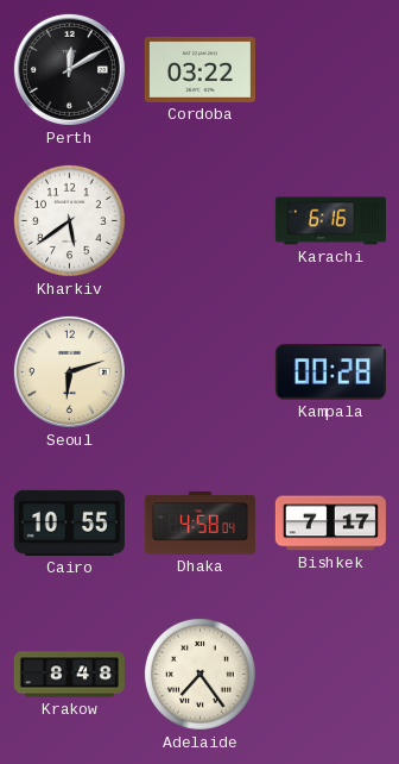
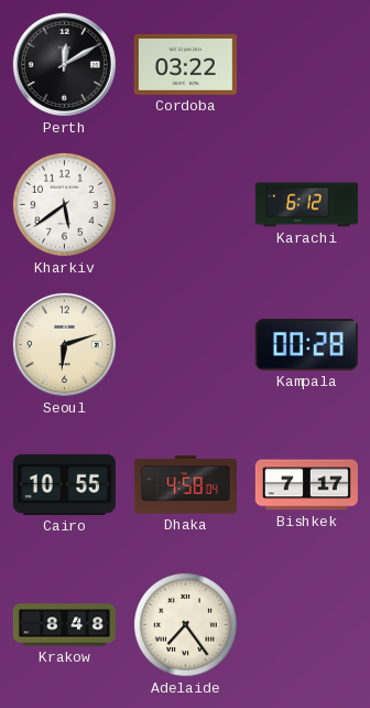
Karachi: 6:16 -> 6:12
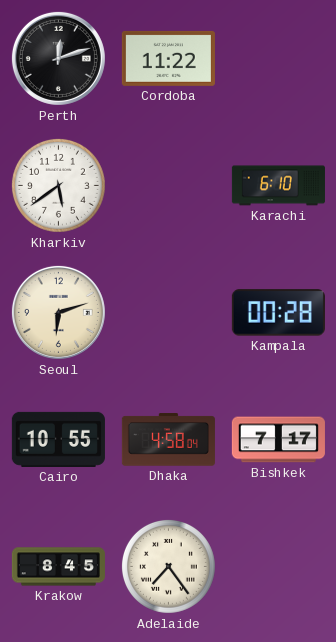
Perth: 12:10 -> 12:12
Cordoba: 03:22 -> 11:22
Karachi: 6:12 -> 6:10
Krakow: 8:48 -> 8:45
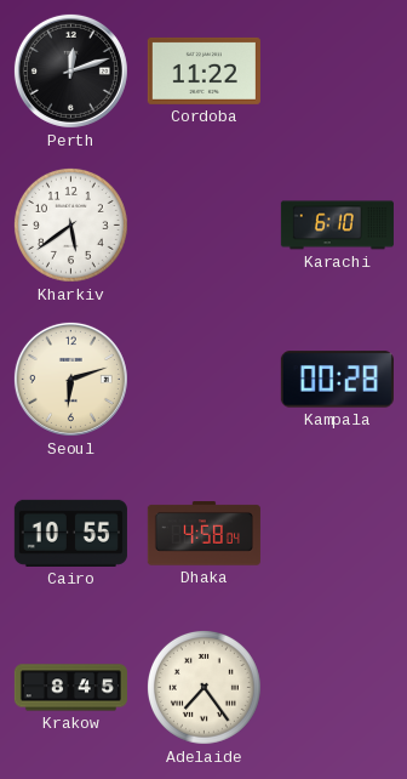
Bishkek: 7:17 -> none
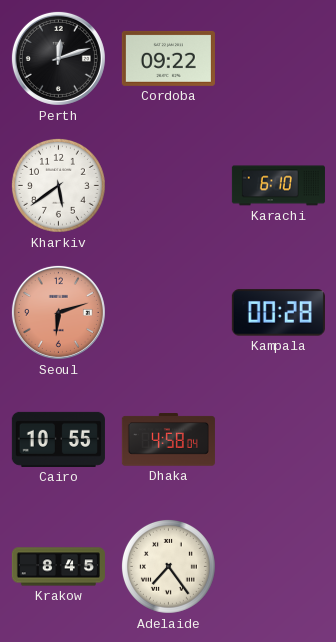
Cordoba: 11:22 -> 09:22
Seoul dial: cream -> salmon
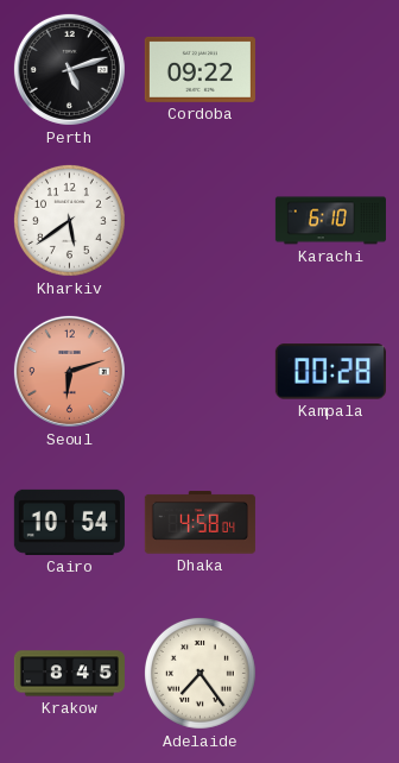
Perth: 12:12 -> 5:12
Cairo: 10:55 -> 10:54
